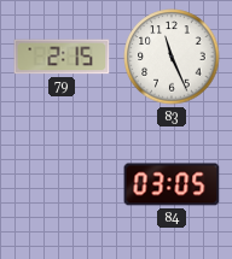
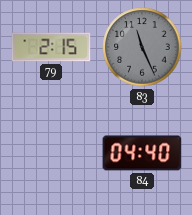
83 dial: white -> grey
84: 03:05 -> 04:40
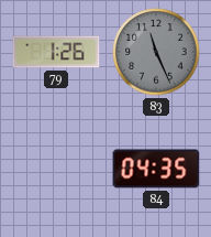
79: 2:15 -> 1:26
84: 04:40 -> 04:35
